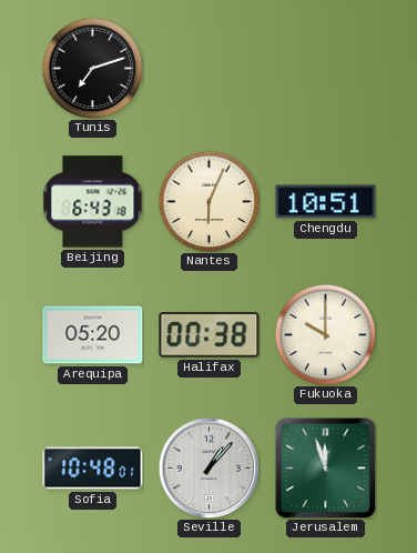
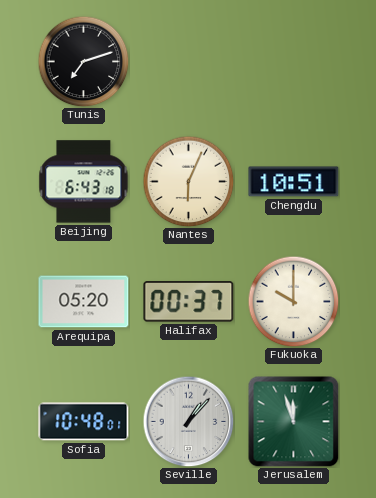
Halifax: 00:38 -> 00:37
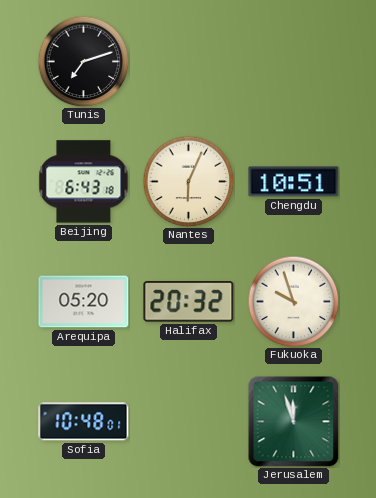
Halifax: 00:37 -> 20:32
Fukuoka: 10:00 -> 9:57
Seville: 1:07 -> none
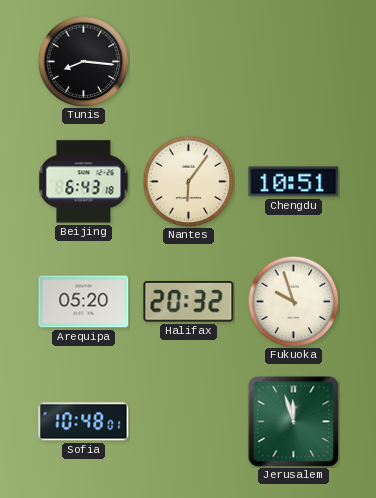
Tunis: 7:12 -> 8:16
Nantes: 6:04 -> 6:06
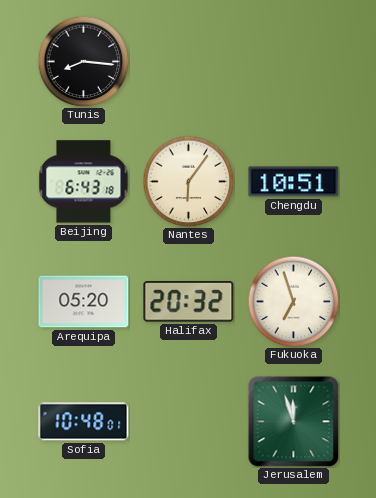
Fukuoka: 9:57 -> 6:57
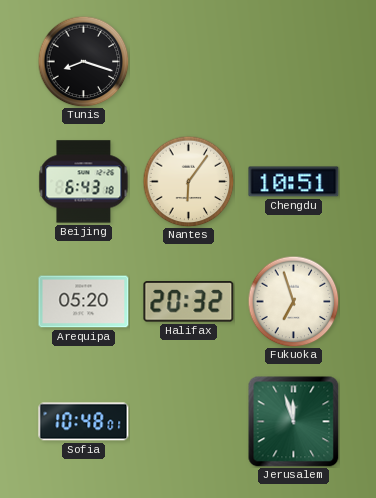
Tunis: 8:16 -> 8:18
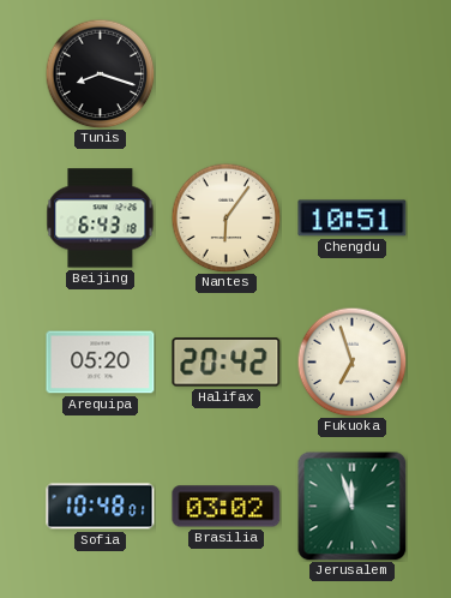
Halifax: 20:32 -> 20:42
Brasilia: none -> 03:02
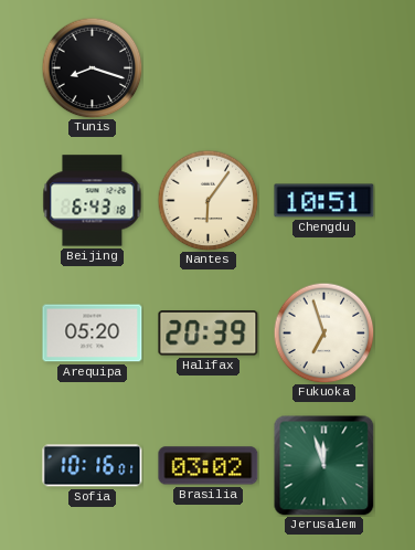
Halifax: 20:42 -> 20:39
Sofia: 10:48 -> 10:16
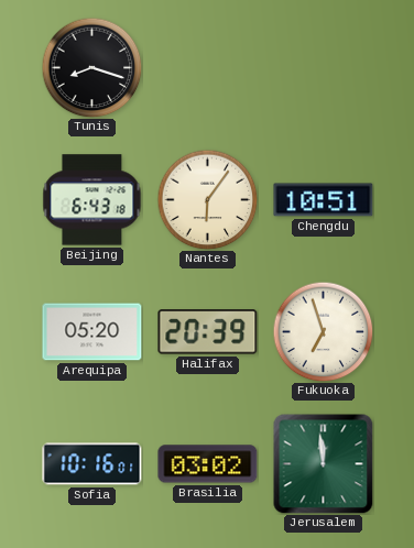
Jerusalem: 11:57 -> 11:59
